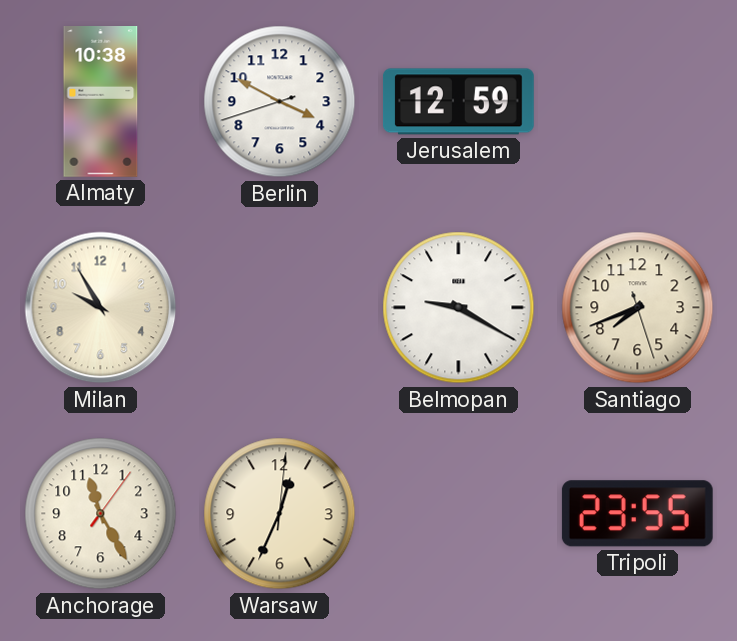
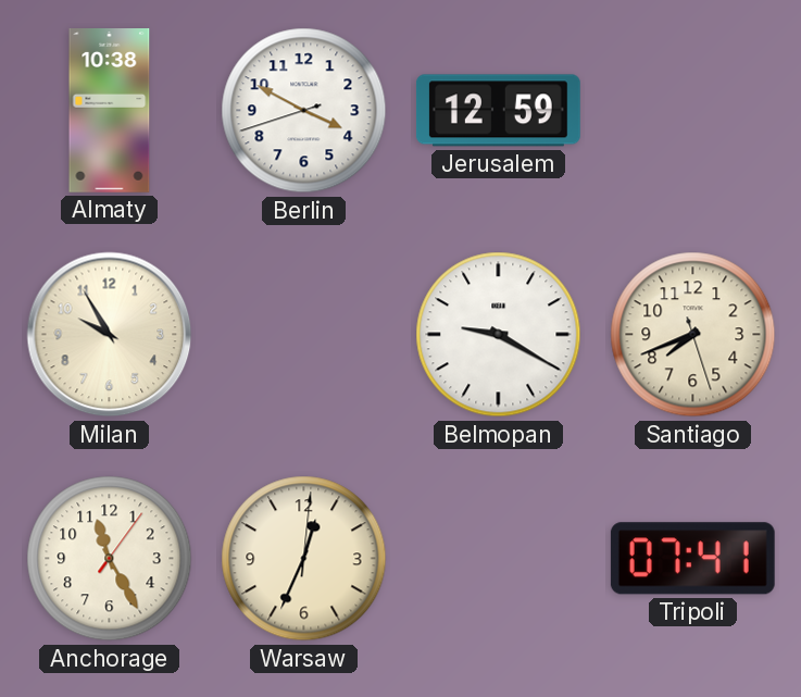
Tripoli: 23:55 -> 07:41
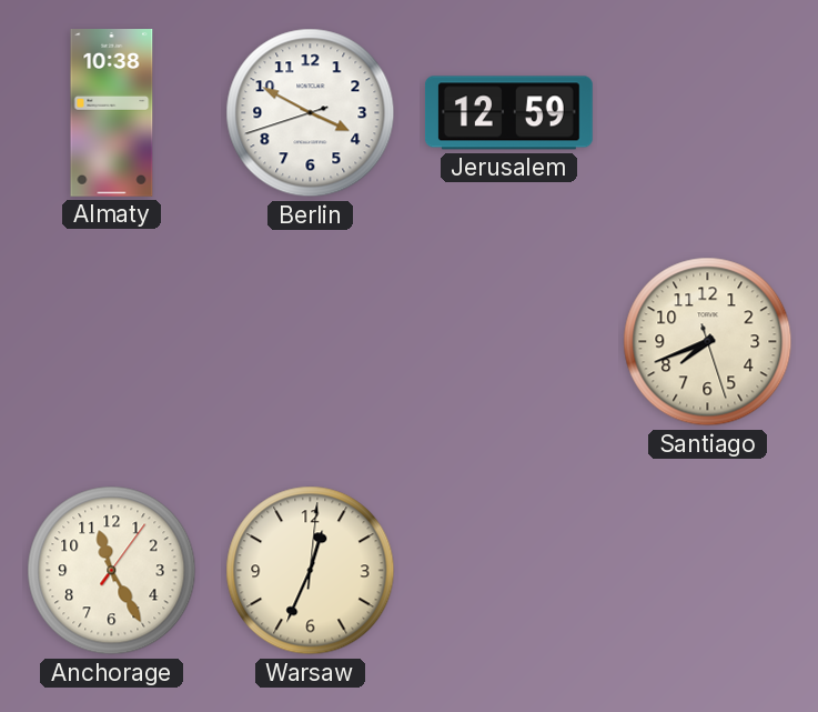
Milan: 9:55 -> none
Belmopan: 9:20 -> none
Tripoli: 07:41 -> none
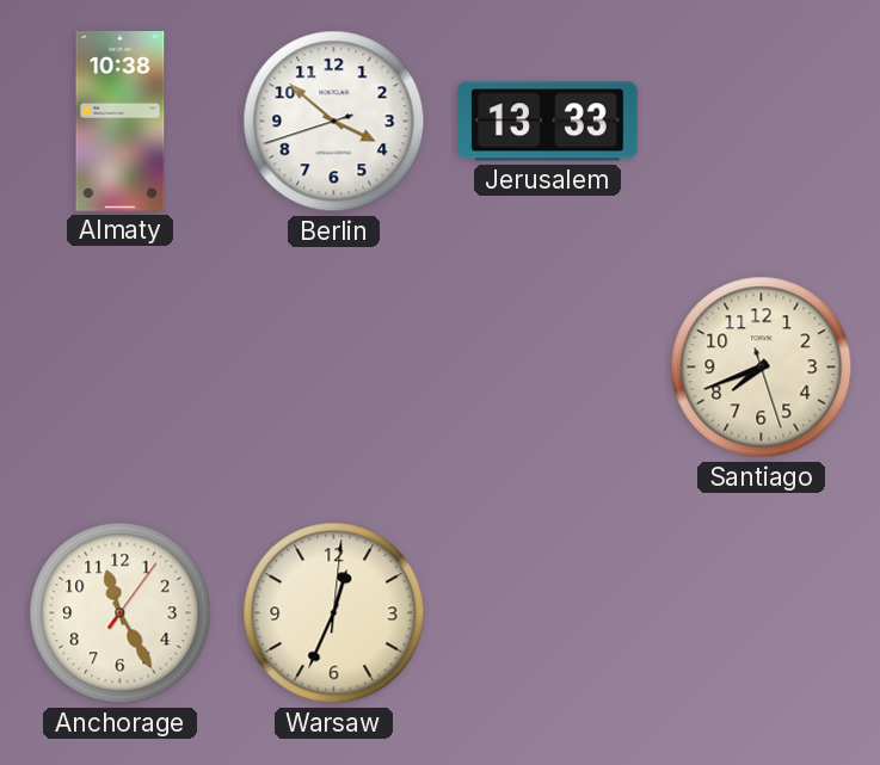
Berlin: 3:49 -> 3:51
Jerusalem: 12:59 -> 13:33
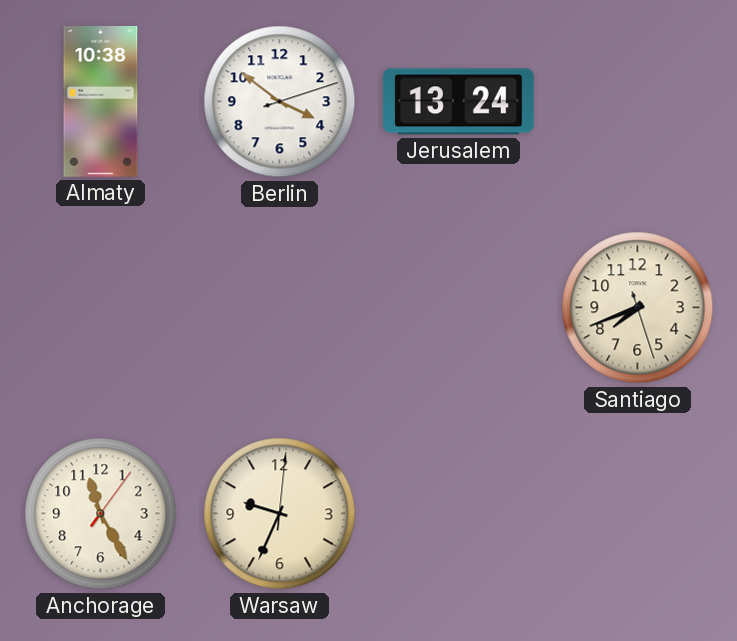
Berlin: 3:51:42 -> 3:51:12
Jerusalem: 13:33 -> 13:24
Warsaw: 12:34 -> 9:34
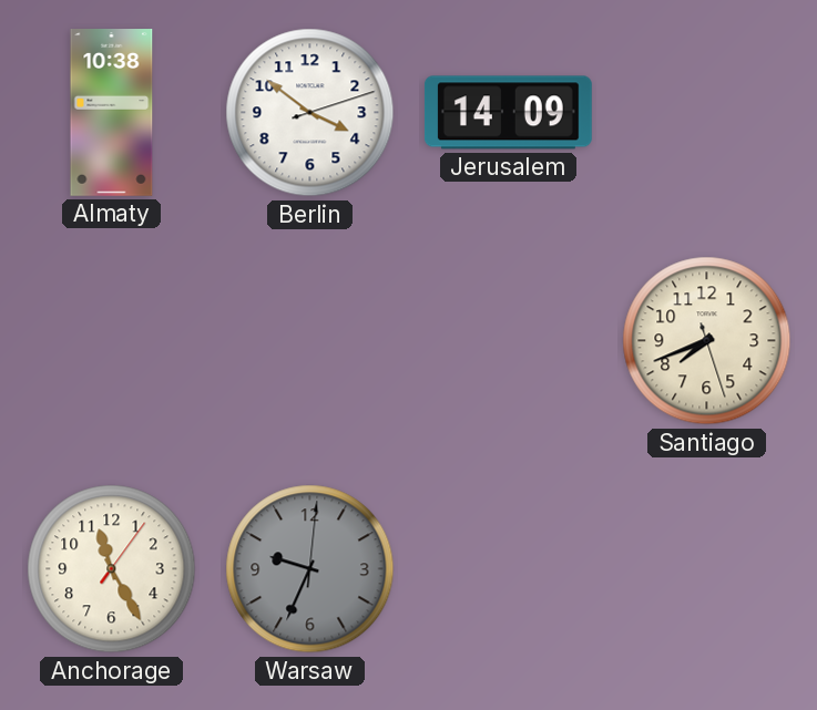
Jerusalem: 13:24 -> 14:09
Warsaw dial: cream -> grey
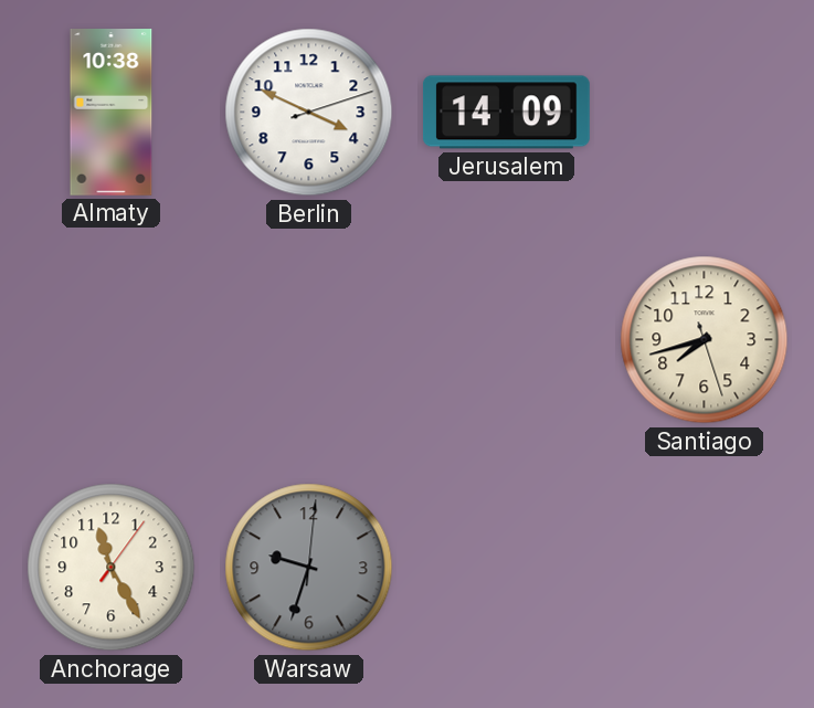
Berlin: 3:51 -> 3:49
Santiago: 7:41 -> 7:42
Warsaw: 9:34 -> 9:33
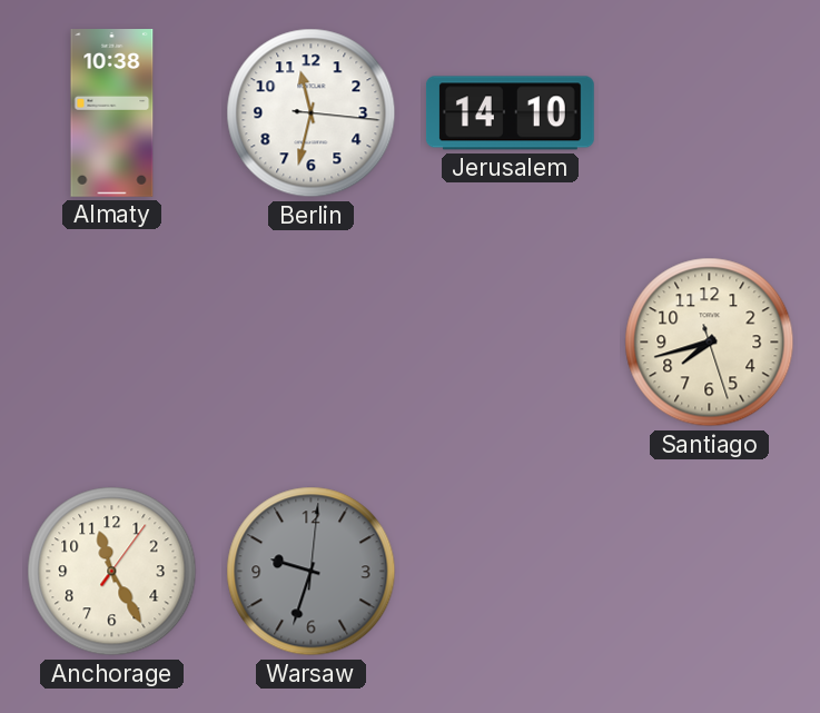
Berlin: 3:49 -> 11:32
Jerusalem: 14:09 -> 14:10
